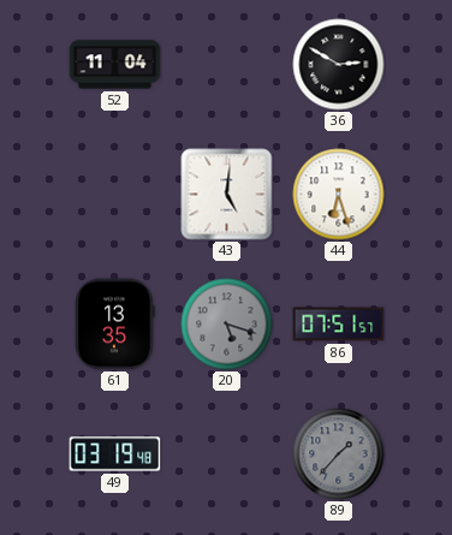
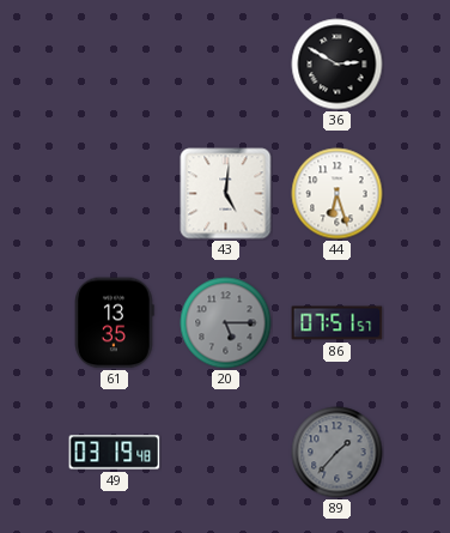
52: 11:04 -> none
20: 5:18 -> 5:15
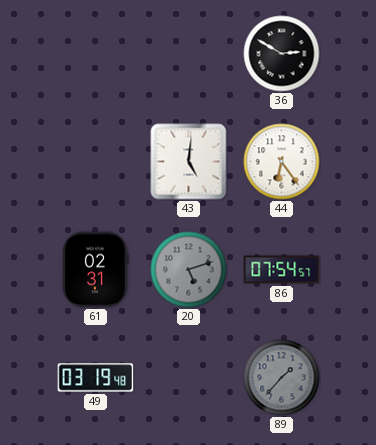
44: 6:27 -> 6:24
61: 13:35 -> 02:31
20: 5:15 -> 5:12
86: 07:51 -> 07:54
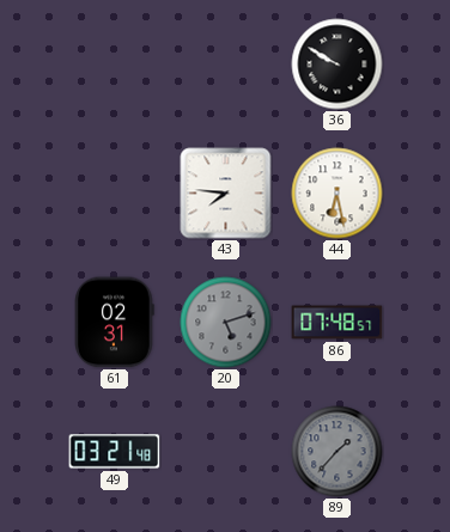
36: 2:50 -> 9:50
43: 5:01 -> 7:46
44: 6:24 -> 6:28
86: 07:54 -> 07:48
49: 03:19 -> 03:21
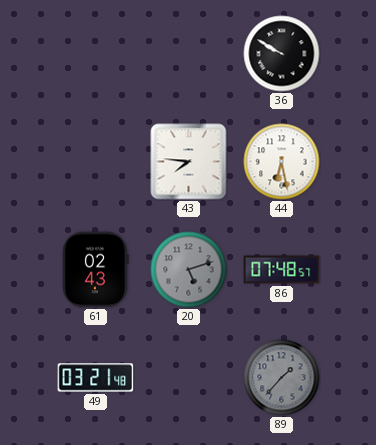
61: 02:31 -> 02:43
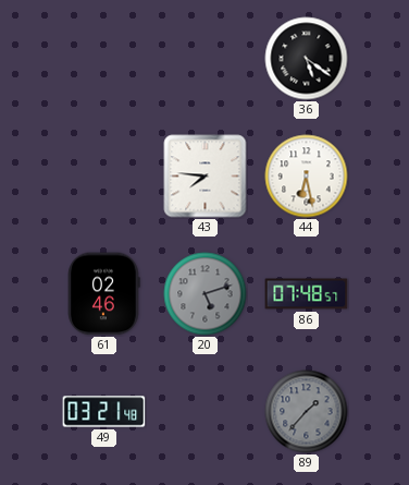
36: 9:50 -> 5:21
61: 02:43 -> 02:46
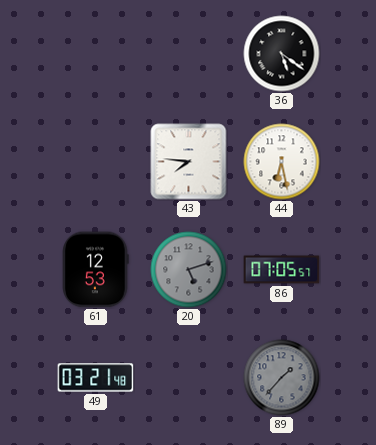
61: 02:46 -> 12:53
86: 07:48 -> 07:05
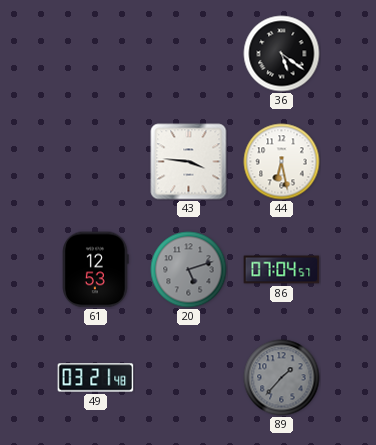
43: 7:46 -> 3:46
86: 07:05 -> 07:04
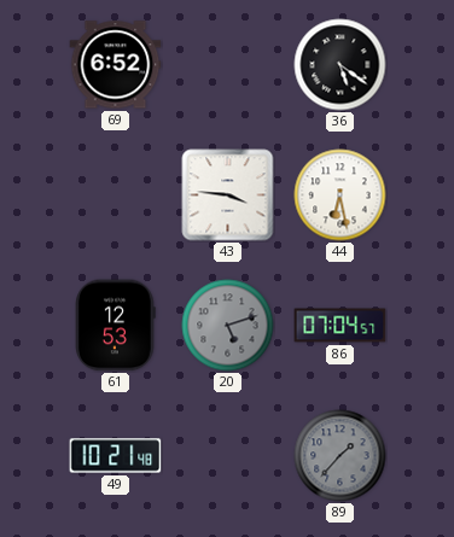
69: none -> 6:52
49: 03:21 -> 10:21
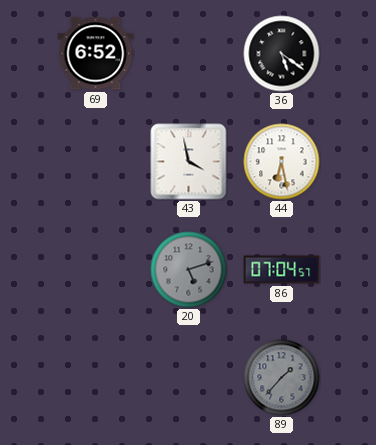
43: 3:46 -> 3:58
61: 12:53 -> none
49: 10:21 -> none
